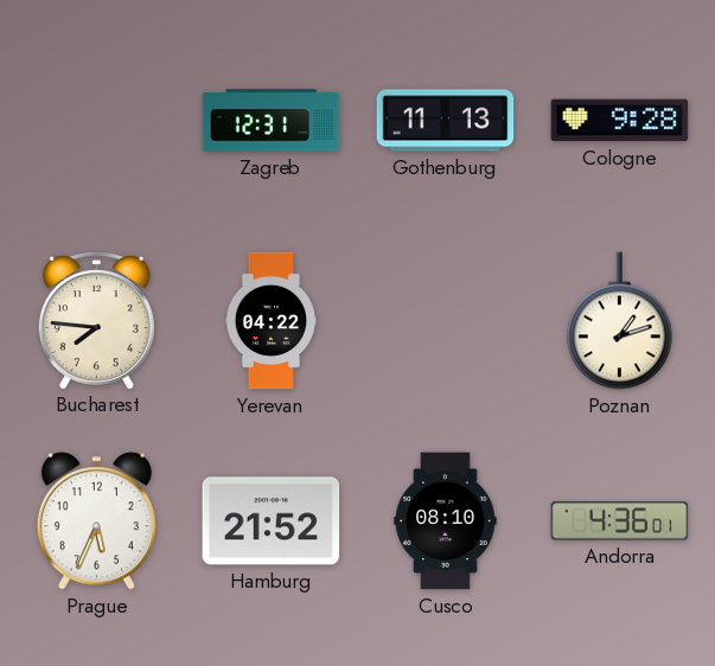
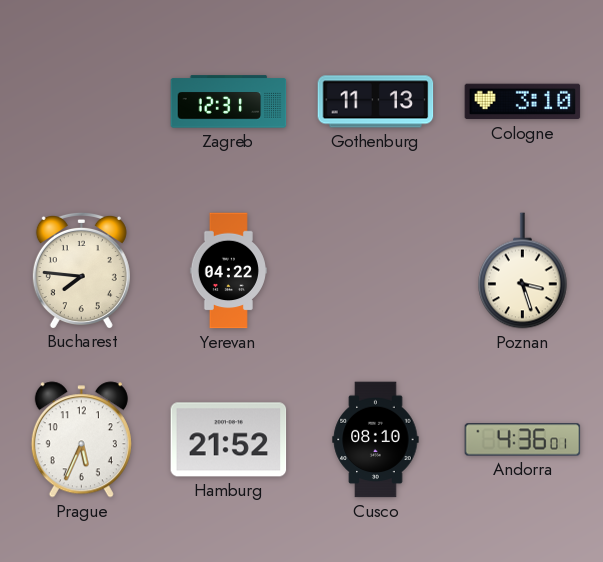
Cologne: 9:28 -> 3:10
Poznan: 1:12 -> 3:27
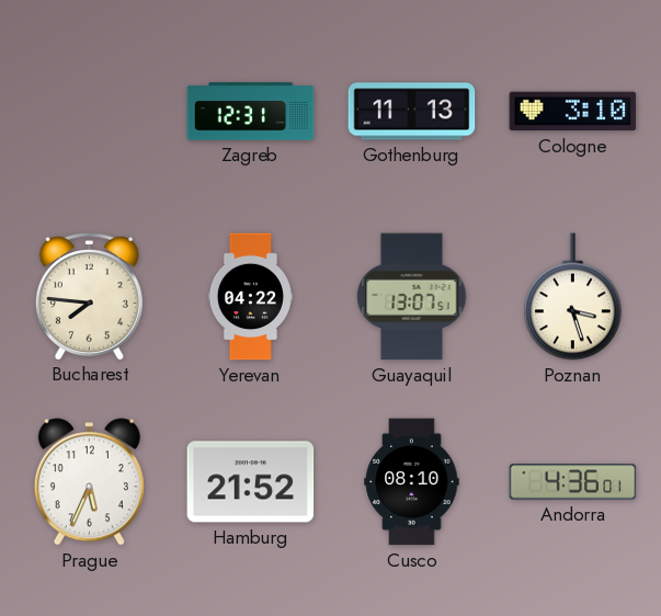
Guayaquil: none -> 13:07
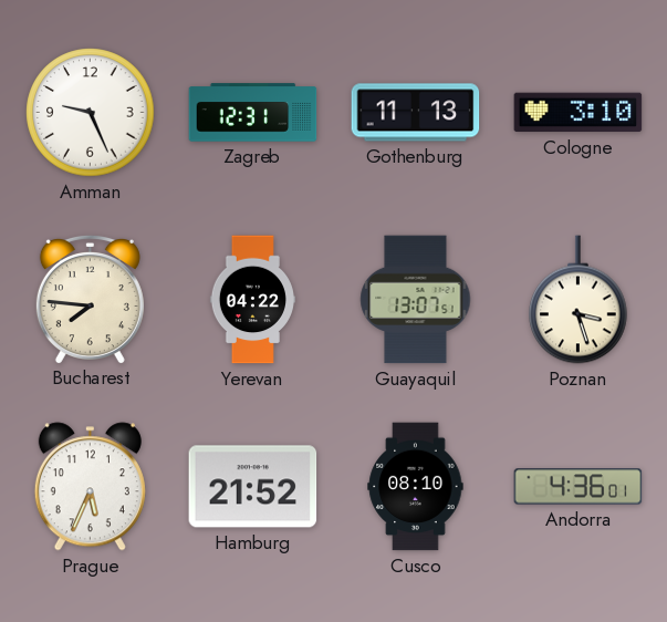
Amman: none -> 9:26
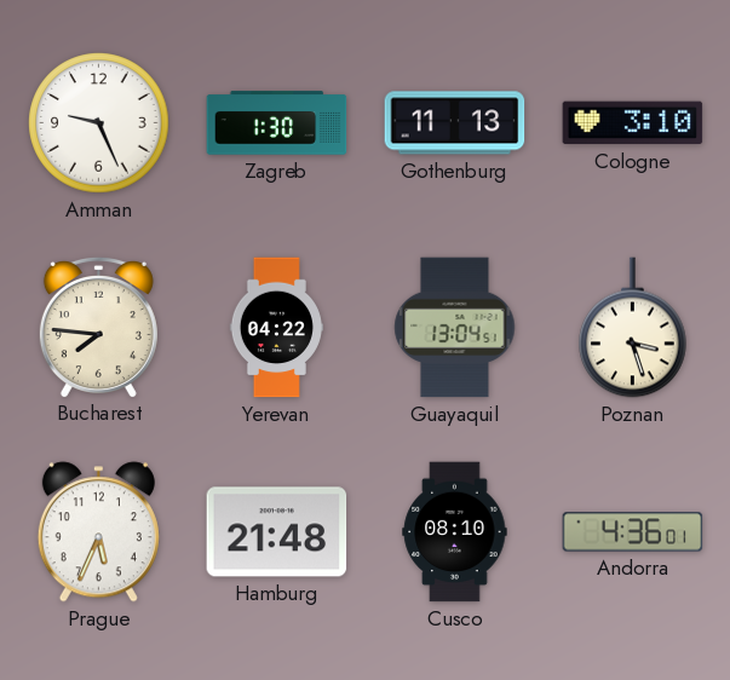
Zagreb: 12:31 -> 1:30
Guayaquil: 13:07 -> 13:04
Hamburg: 21:52 -> 21:48
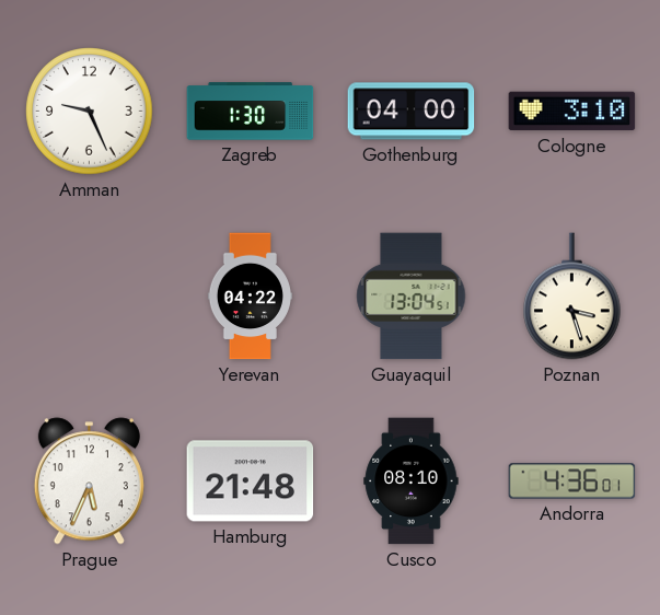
Gothenburg: 11:13 -> 04:00
Bucharest: 7:46 -> none
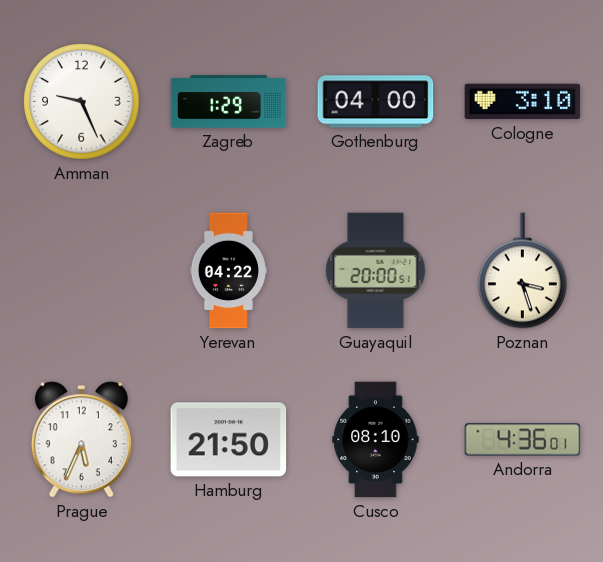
Zagreb: 1:30 -> 1:29
Guayaquil: 13:04 -> 20:00
Hamburg: 21:48 -> 21:50
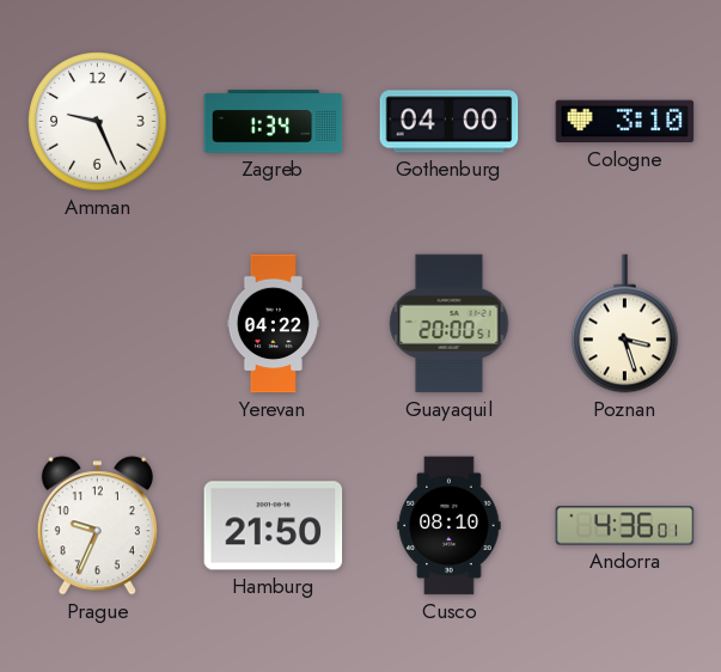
Zagreb: 1:29 -> 1:34
Prague: 5:34 -> 9:34
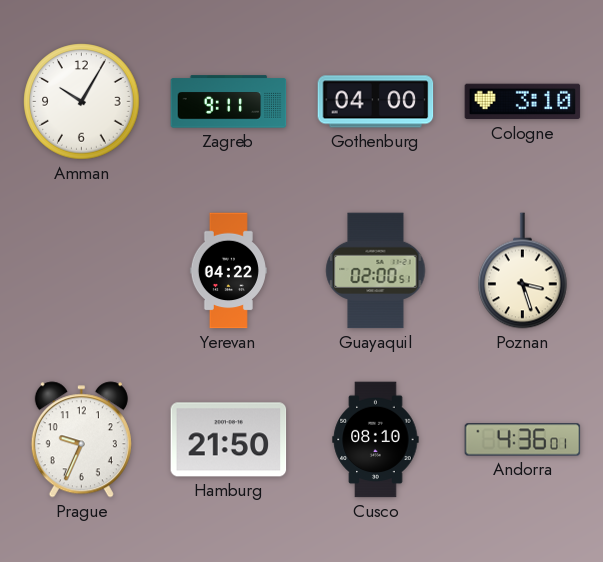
Amman: 9:26 -> 10:05
Zagreb: 1:34 -> 9:11
Guayaquil: 20:00 -> 02:00
